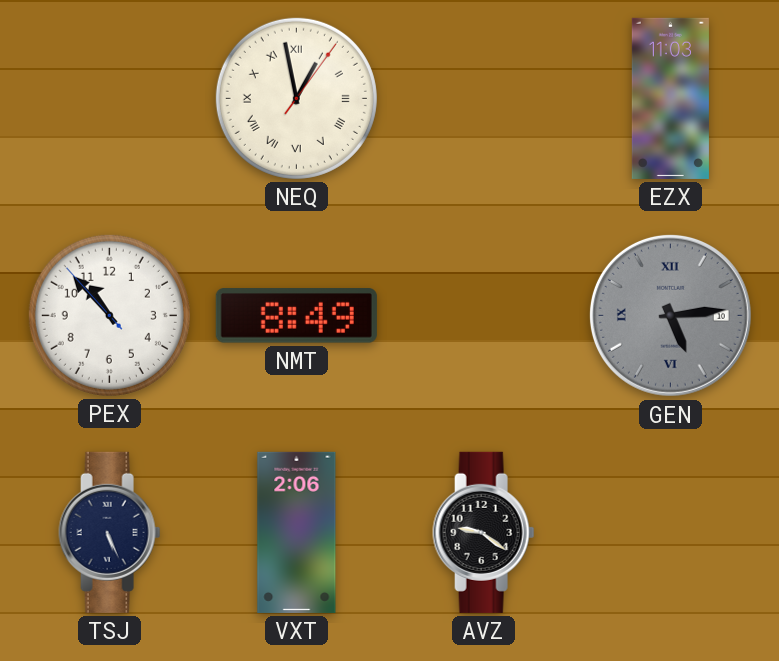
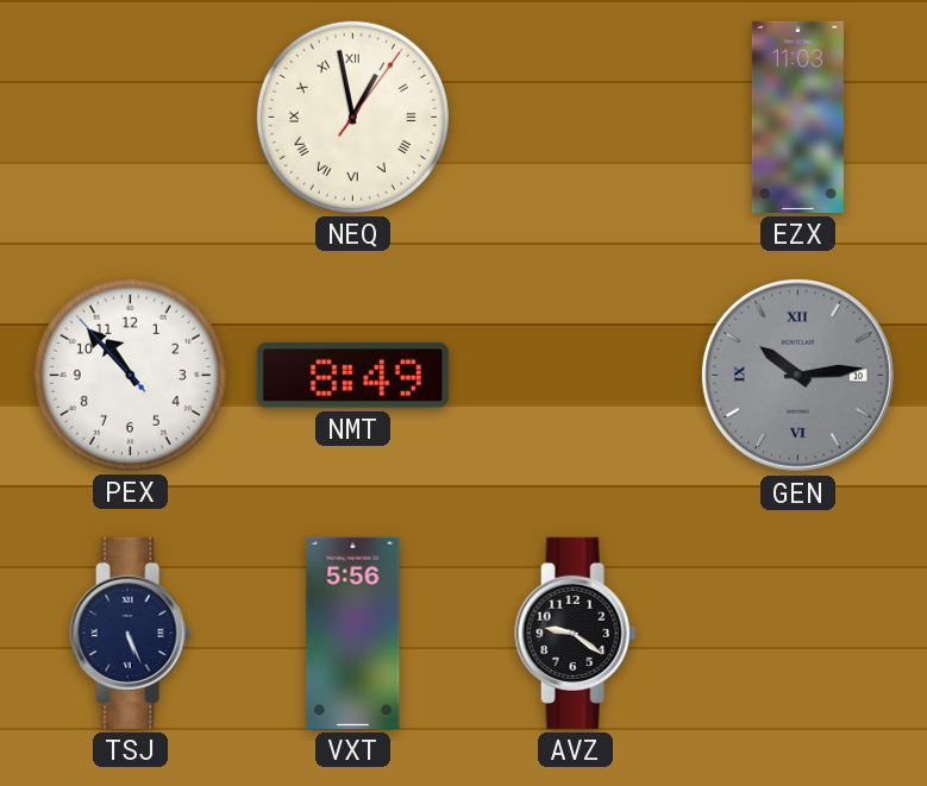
GEN: 5:14 -> 10:14
VXT: 2:06 -> 5:56
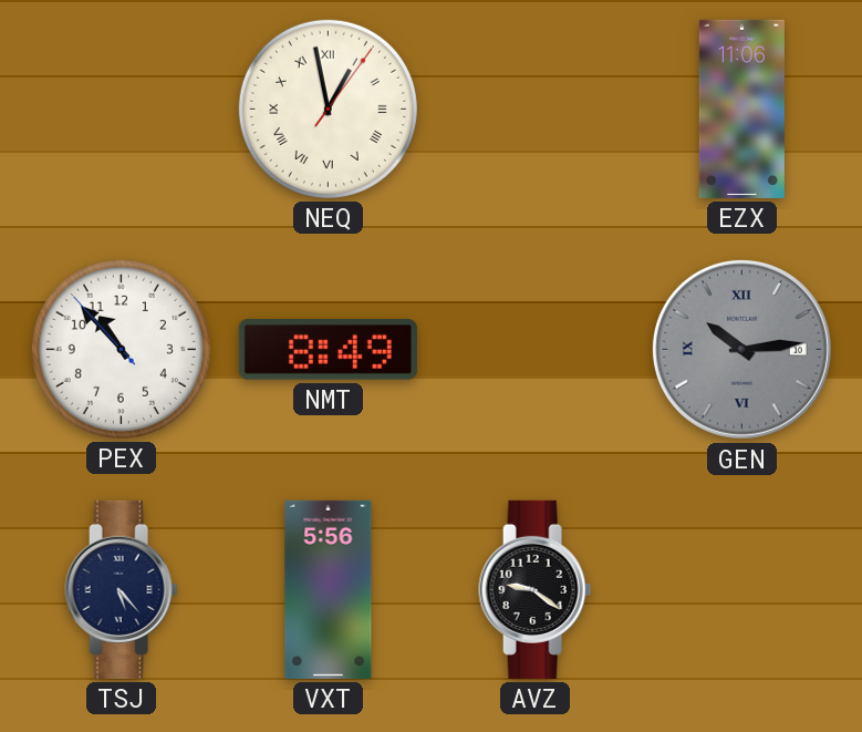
EZX: 11:03 -> 11:06
TSJ: 5:26 -> 5:23
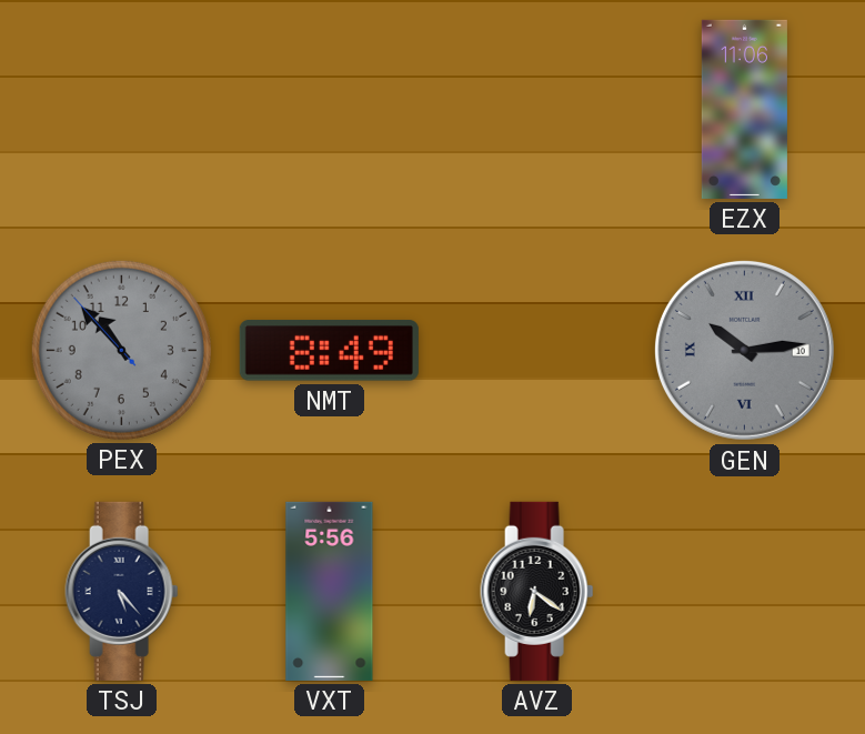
NEQ: 12:58 -> none
PEX dial: white -> grey
AVZ: 9:21 -> 6:21
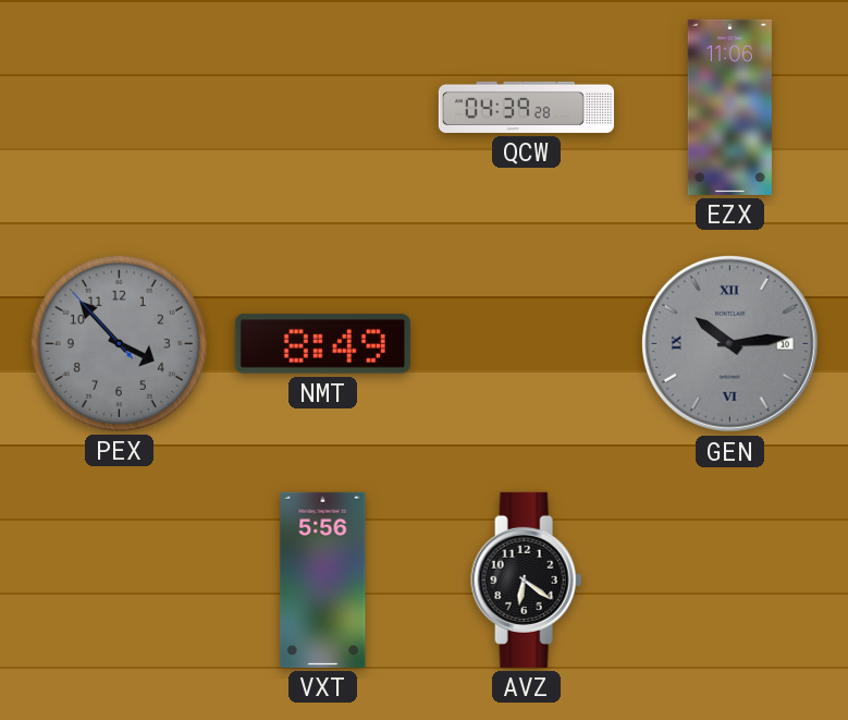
QCW: none -> 04:39
PEX: 10:52 -> 3:52
TSJ: 5:23 -> none
